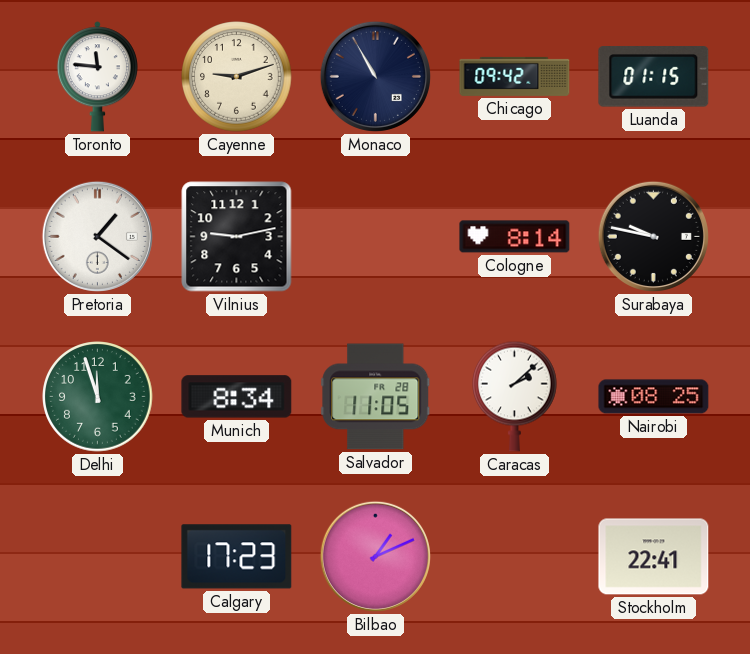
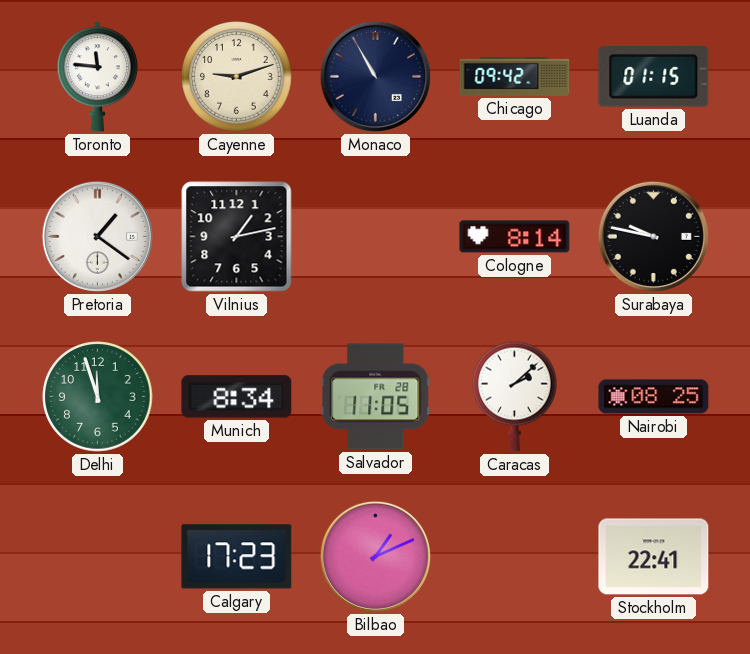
Vilnius: 9:13 -> 1:13
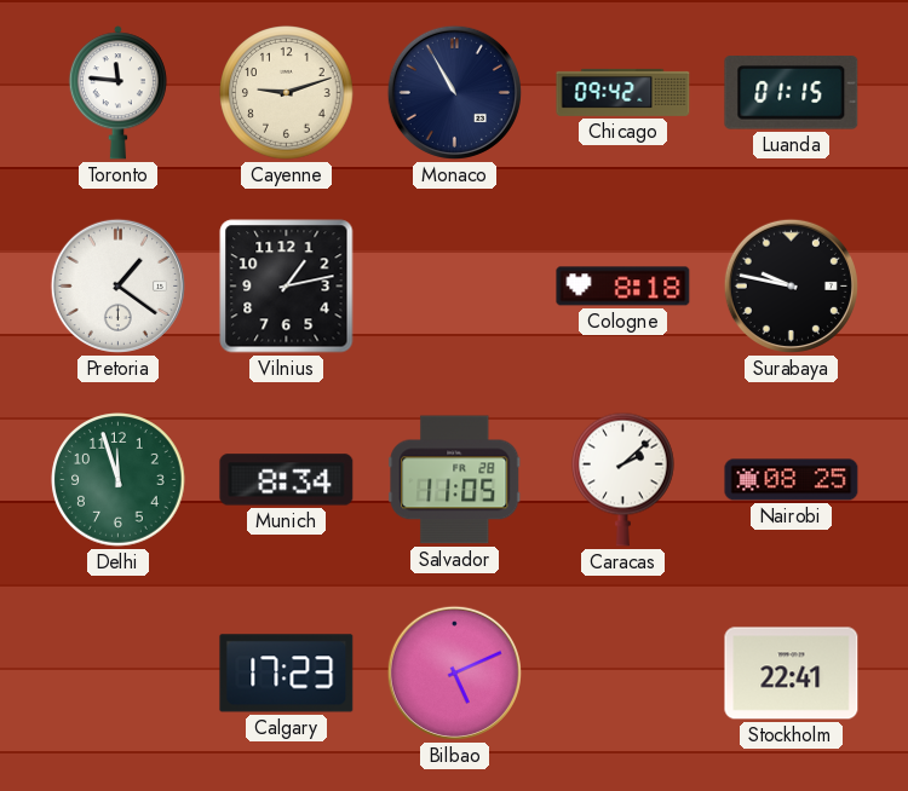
Cologne: 8:14 -> 8:18
Bilbao: 1:11 -> 5:11
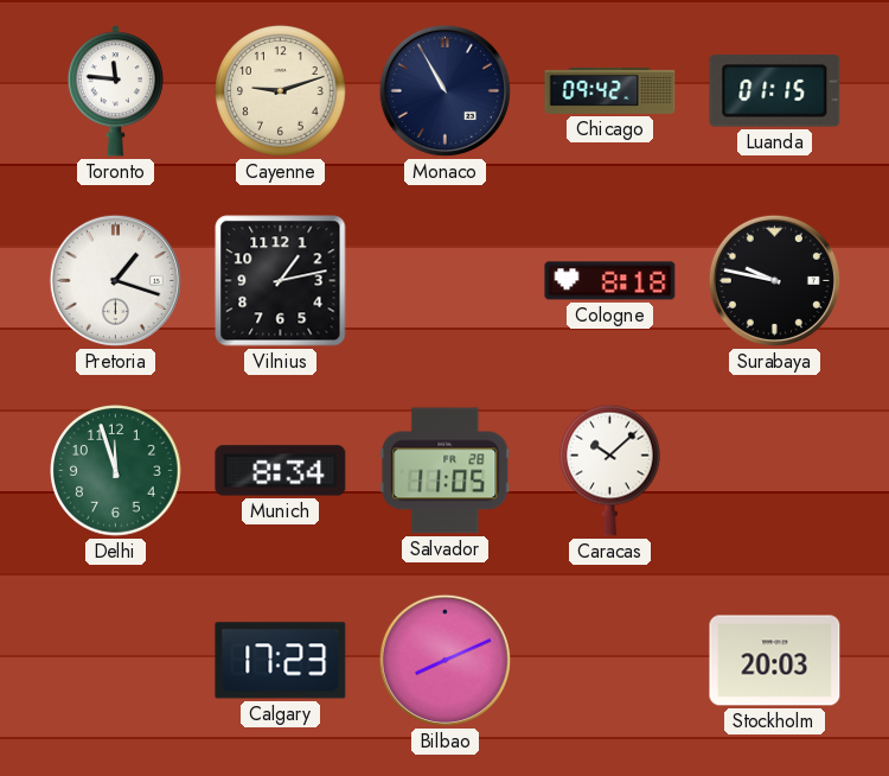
Pretoria: 1:21 -> 1:18
Caracas: 2:08 -> 10:08
Nairobi: 08:25 -> none
Bilbao: 5:11 -> 8:11
Stockholm: 22:41 -> 20:03
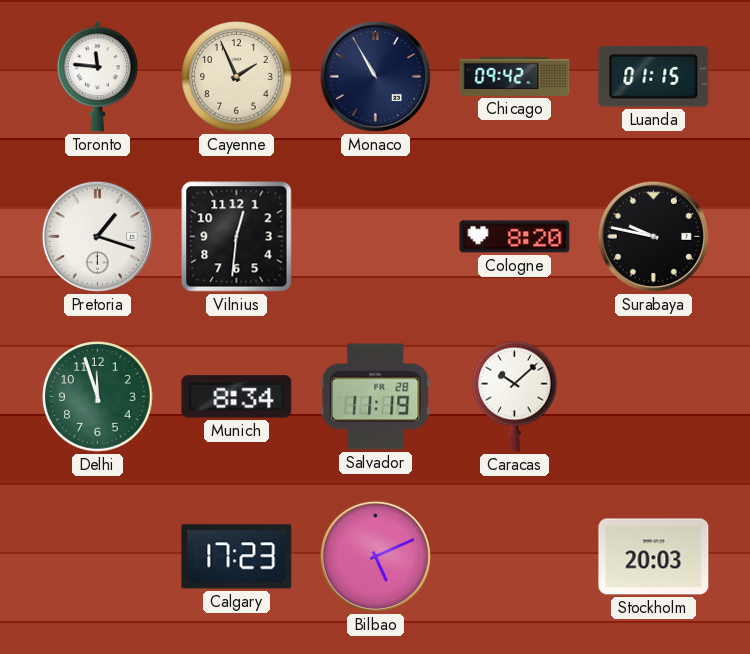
Cayenne: 9:12 -> 1:56
Vilnius: 1:13 -> 12:31
Cologne: 8:18 -> 8:20
Salvador: 11:05 -> 11:19
Bilbao: 8:11 -> 5:11
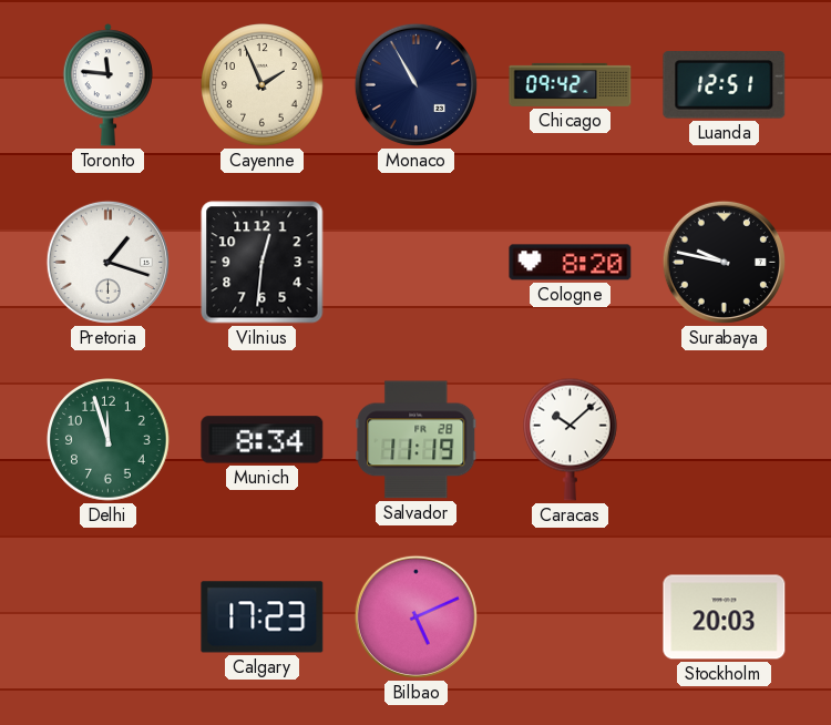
Luanda: 01:15 -> 12:51
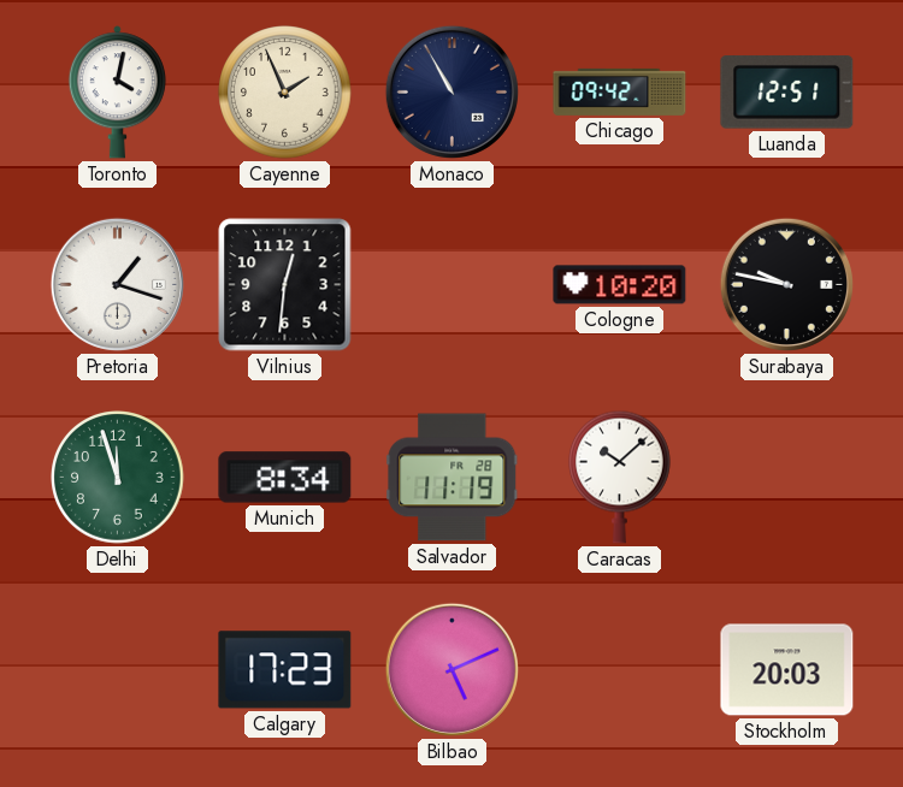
Toronto: 11:46 -> 4:02
Cologne: 8:20 -> 10:20
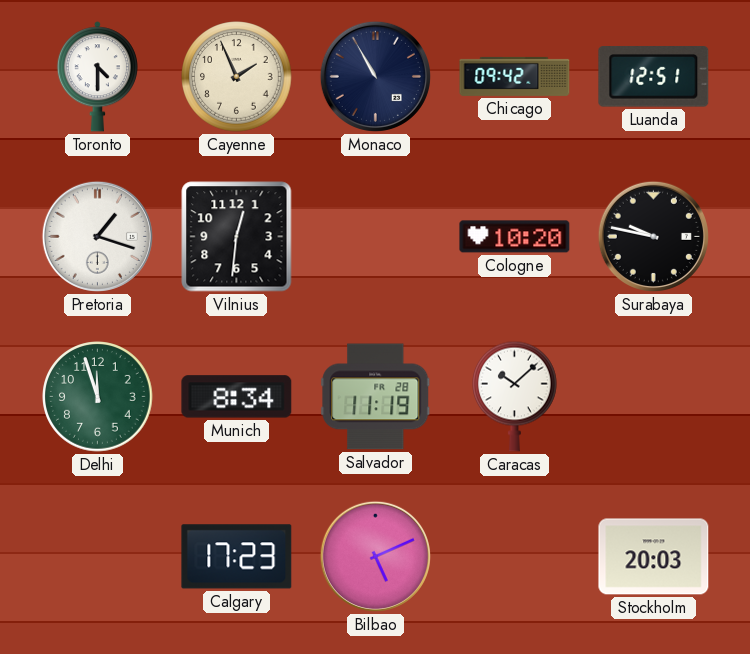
Toronto: 4:02 -> 4:30
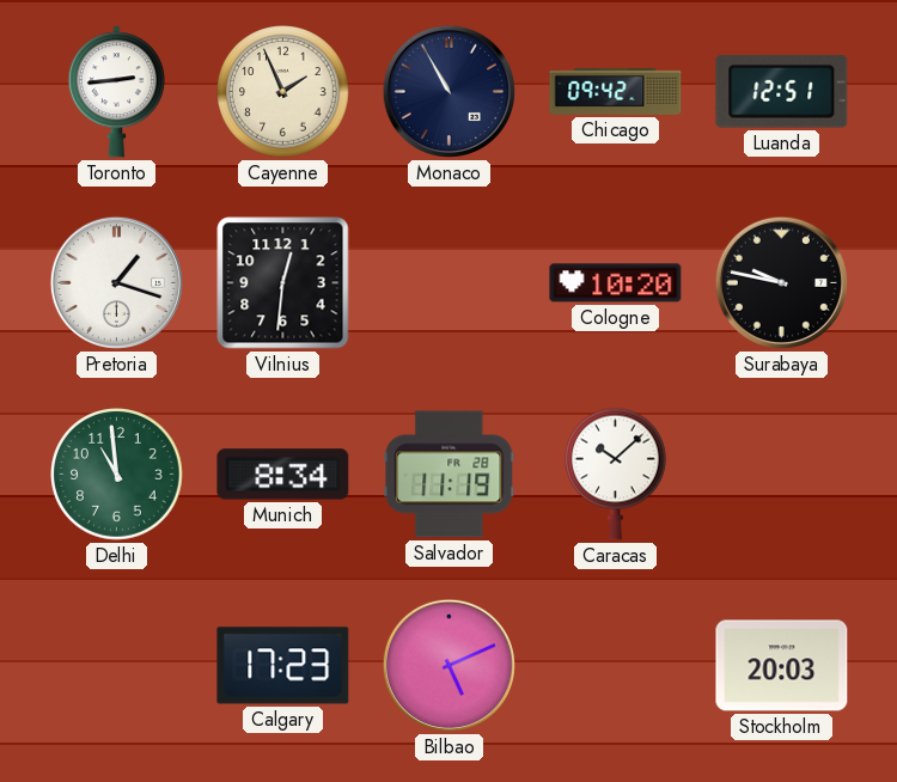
Toronto: 4:30 -> 2:44
Delhi: 11:57 -> 10:59
